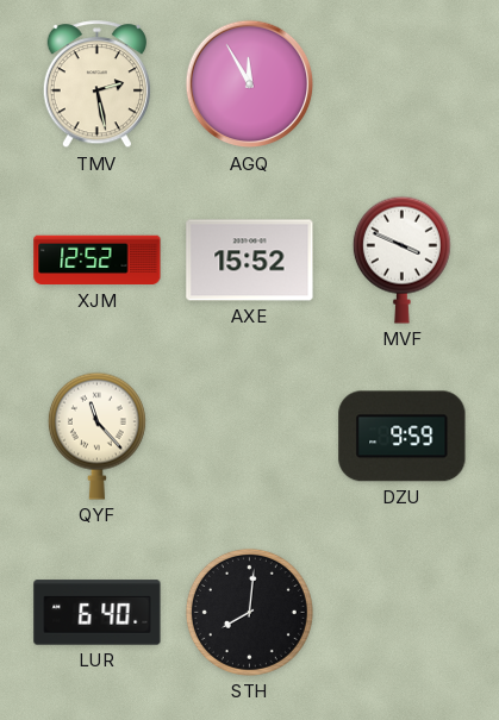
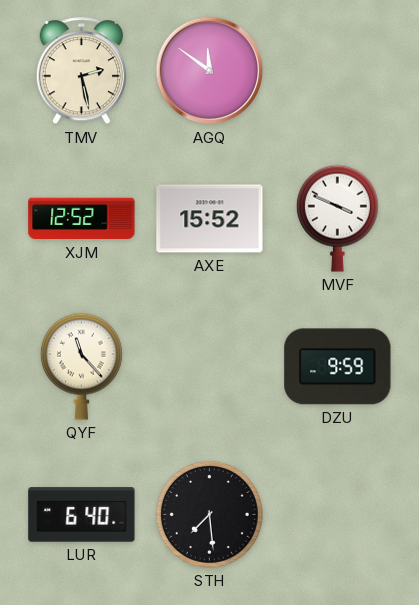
AGQ: 11:55 -> 11:51
STH: 8:01 -> 7:29
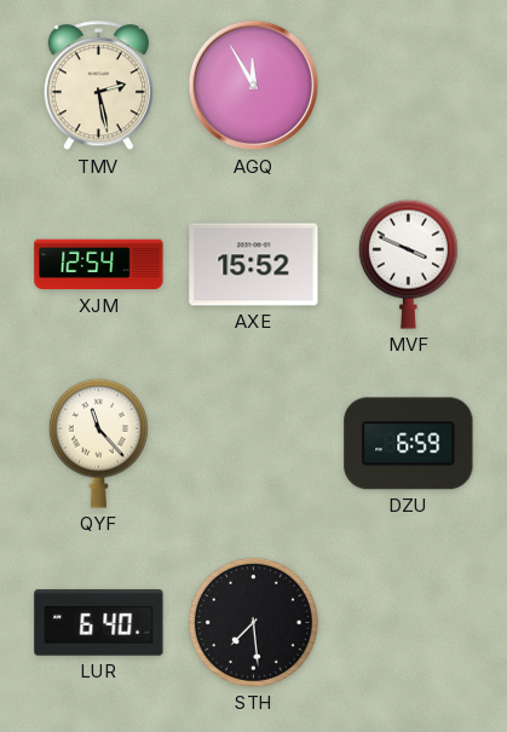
AGQ: 11:51 -> 11:55
XJM: 12:52 -> 12:54
DZU: 9:59 -> 6:59
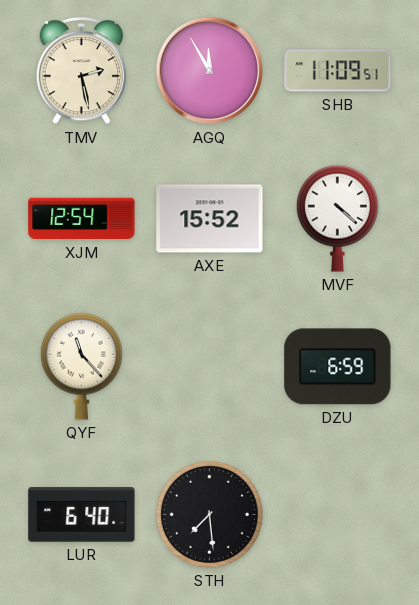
SHB: none -> 11:09
MVF: 3:49 -> 4:22
